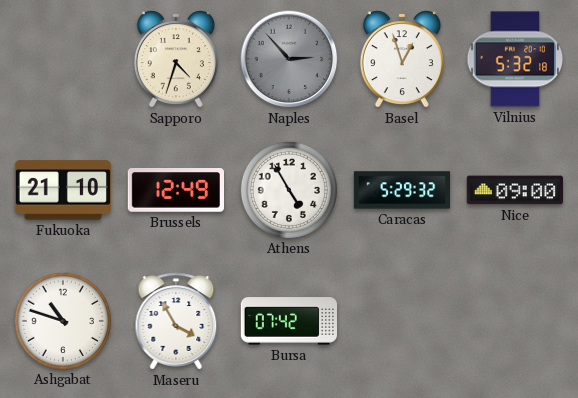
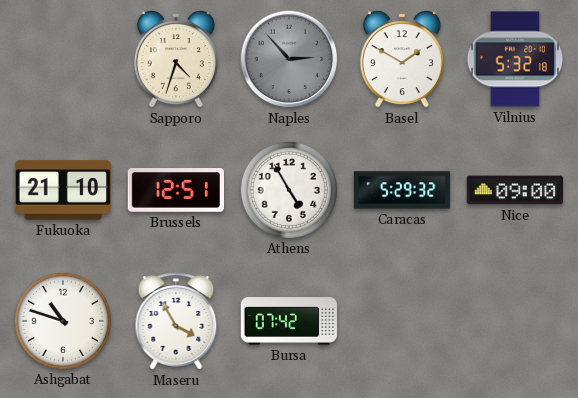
Basel: 12:57 -> 1:50
Brussels: 12:49 -> 12:51
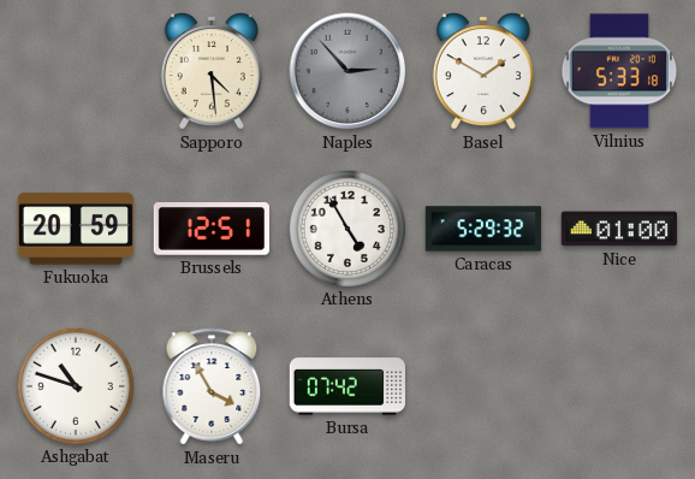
Sapporo: 4:33 -> 4:29
Vilnius: 5:32 -> 5:33
Fukuoka: 21:10 -> 20:59
Nice: 09:00 -> 01:00
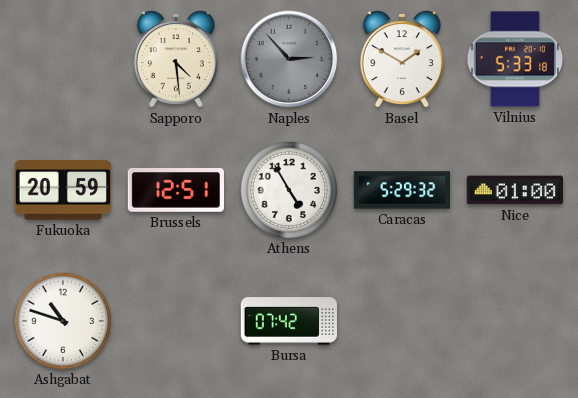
Maseru: 3:55 -> none
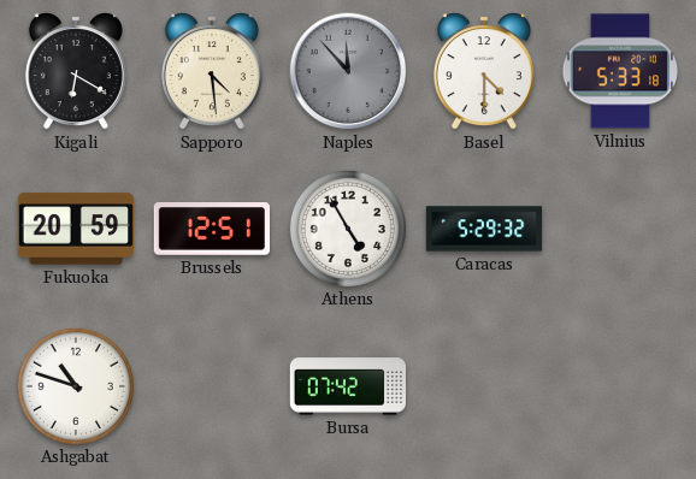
Kigali: none -> 6:20
Naples: 2:53 -> 11:53
Basel: 1:50 -> 4:30
Nice: 01:00 -> none
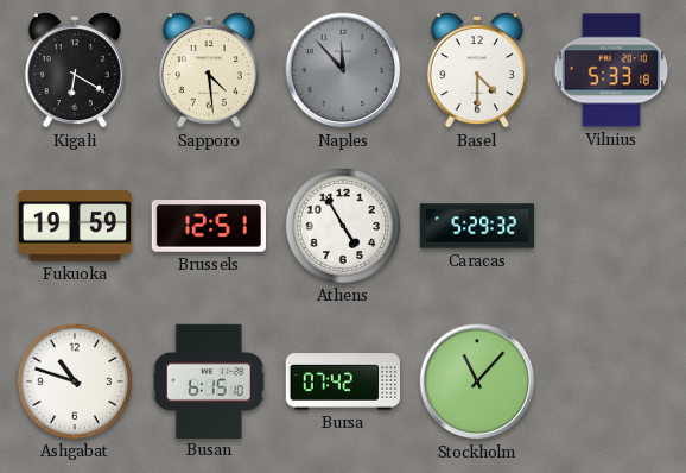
Fukuoka: 20:59 -> 19:59
Busan: none -> 6:15
Stockholm: none -> 11:07
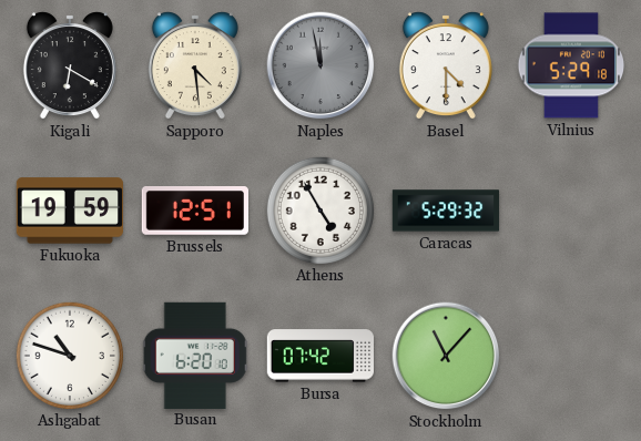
Naples: 11:53 -> 11:58
Vilnius: 5:33 -> 5:29
Busan: 6:15 -> 6:20
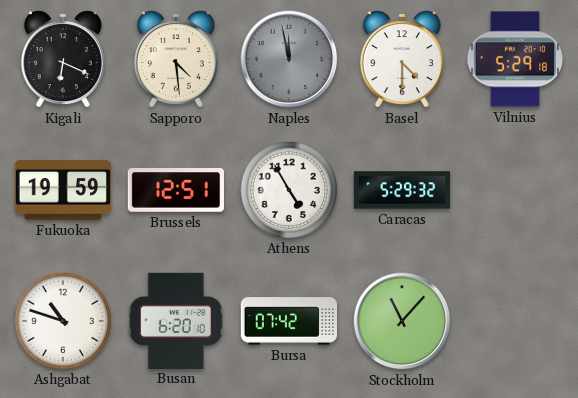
Kigali: 6:20 -> 6:19
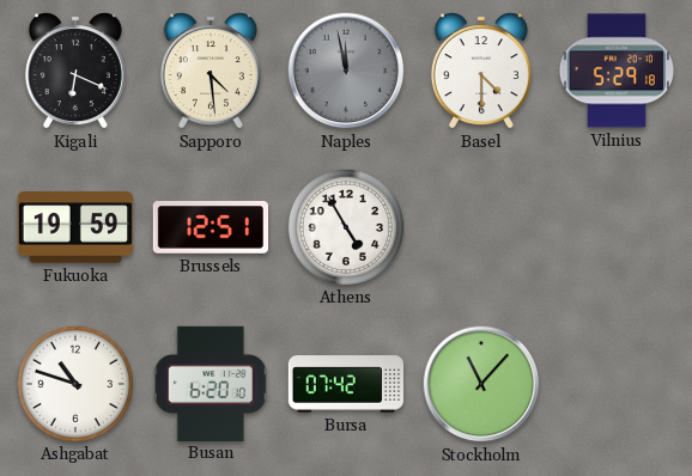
Caracas: 5:29 -> none
